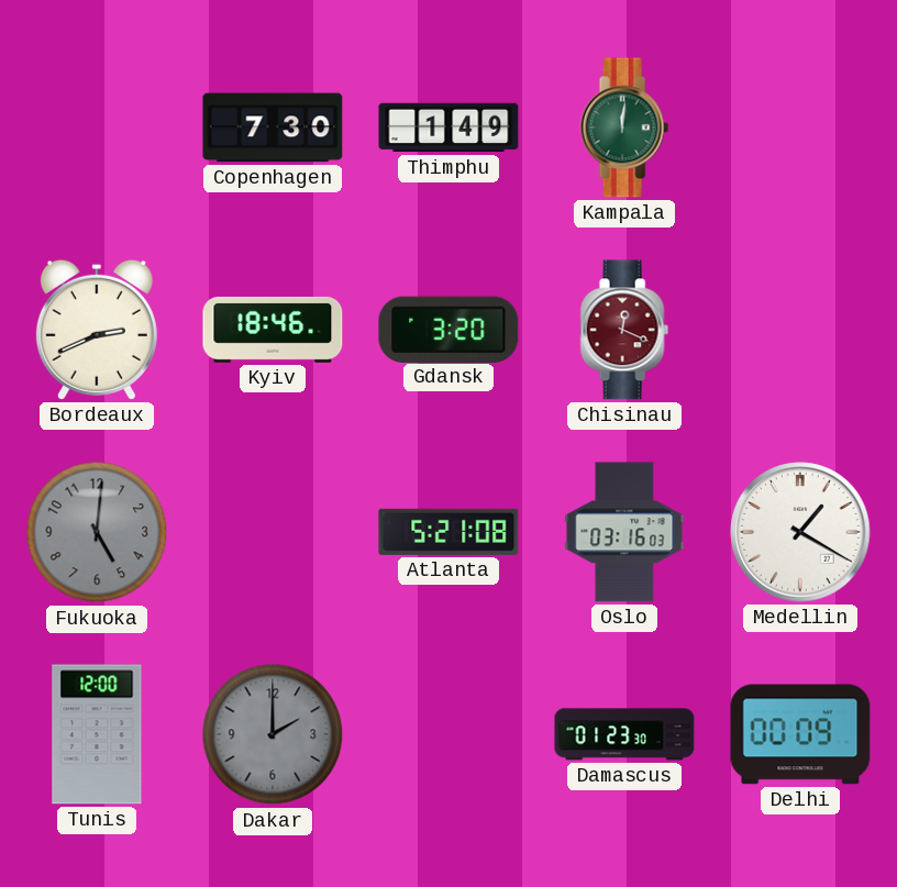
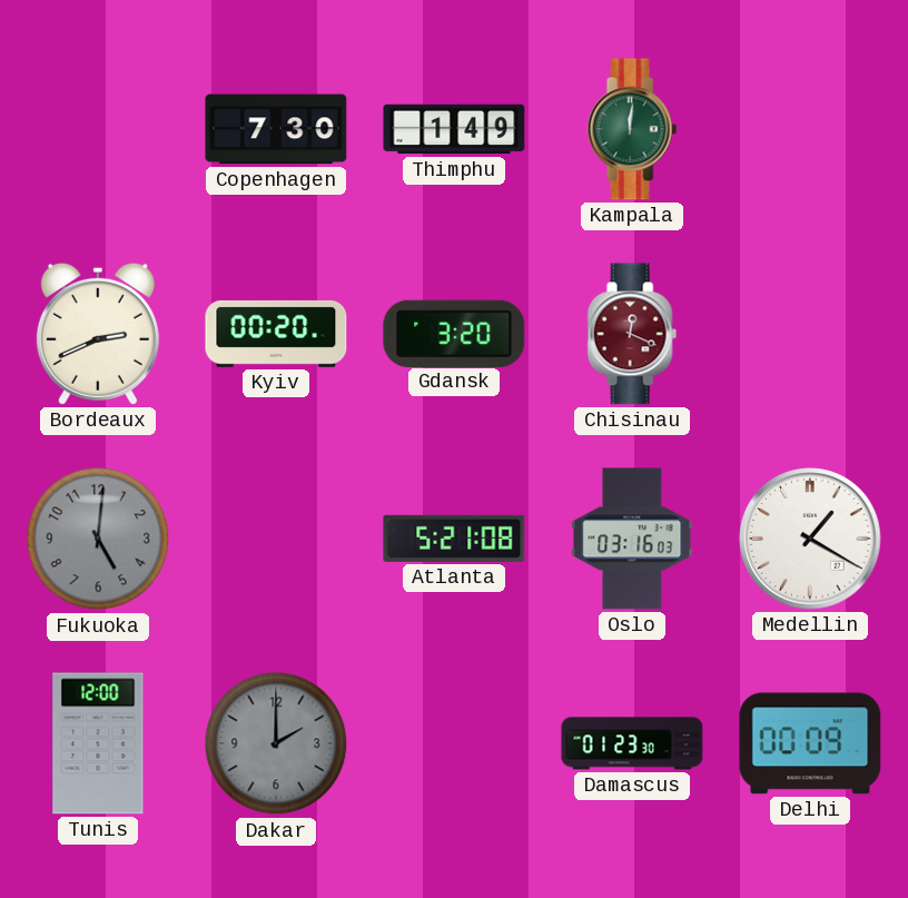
Kyiv: 18:46 -> 00:20
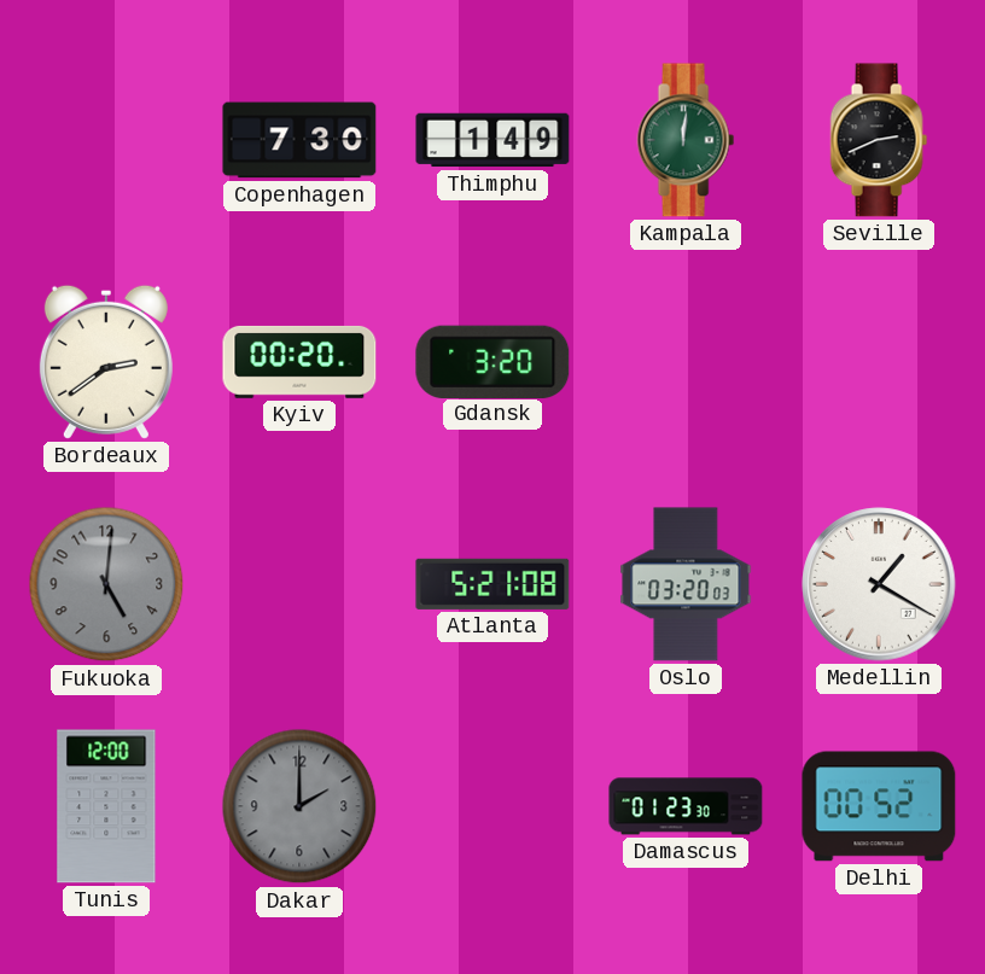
Seville: none -> 2:41
Bordeaux: 2:41 -> 2:39
Chisinau: 12:19 -> none
Oslo: 03:16 -> 03:20
Delhi: 00:09 -> 00:52
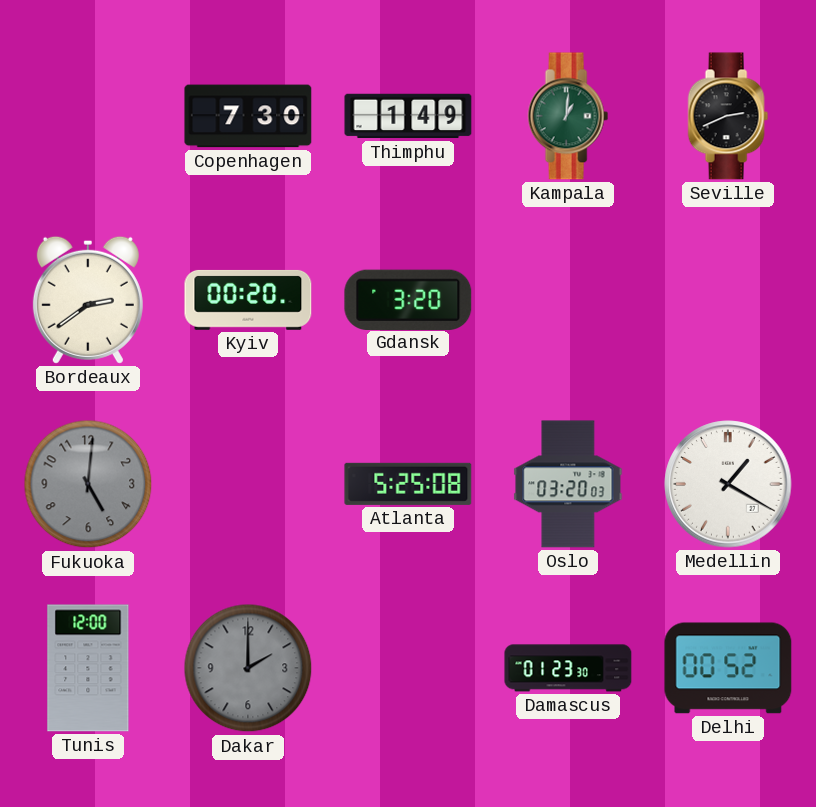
Kampala: 12:01 -> 1:01
Atlanta: 5:21 -> 5:25
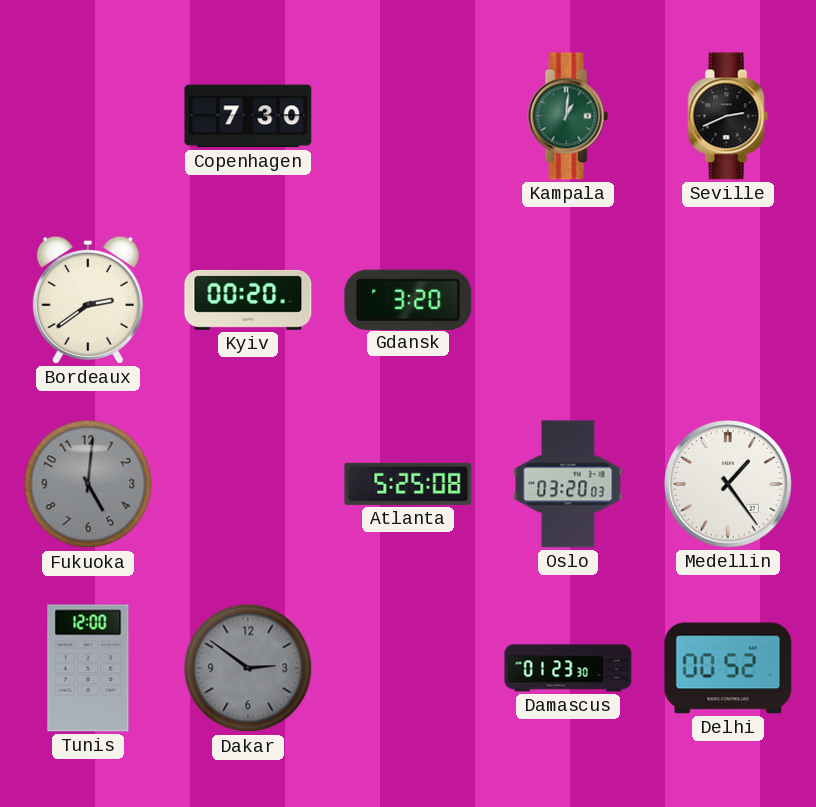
Thimphu: 1:49 -> none
Medellin: 1:20 -> 1:24
Dakar: 2:00 -> 2:51
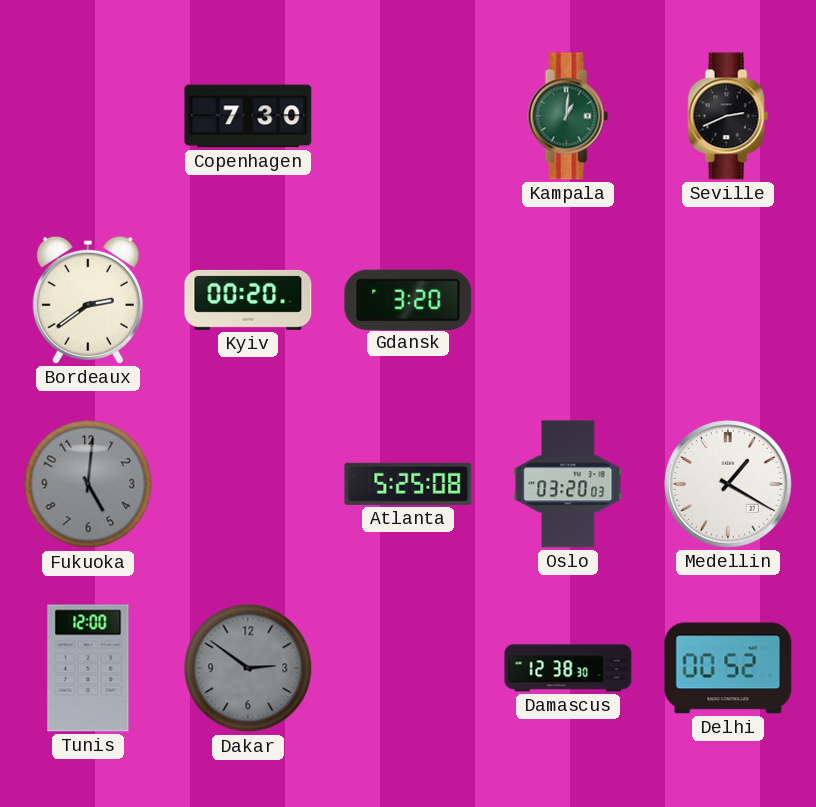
Medellin: 1:24 -> 1:20
Damascus: 01:23 -> 12:38
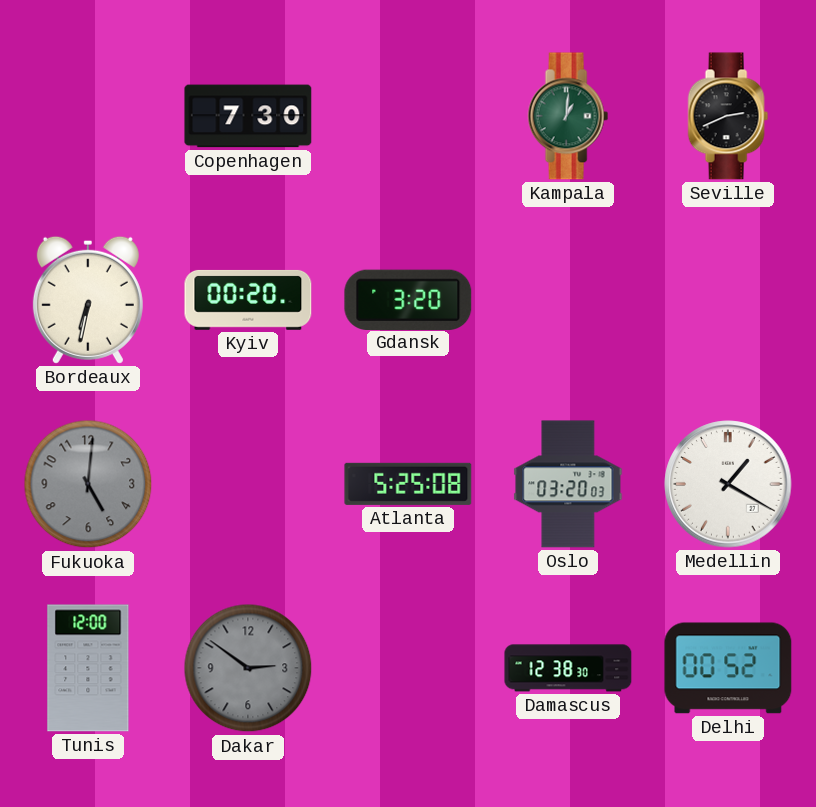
Bordeaux: 2:39 -> 6:32
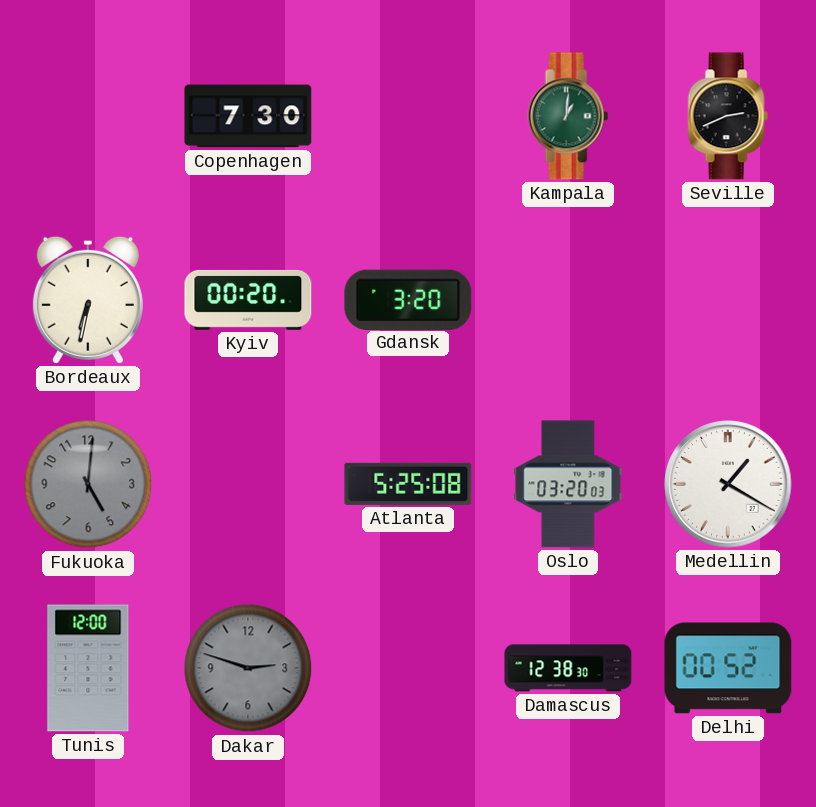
Dakar: 2:51 -> 2:48
